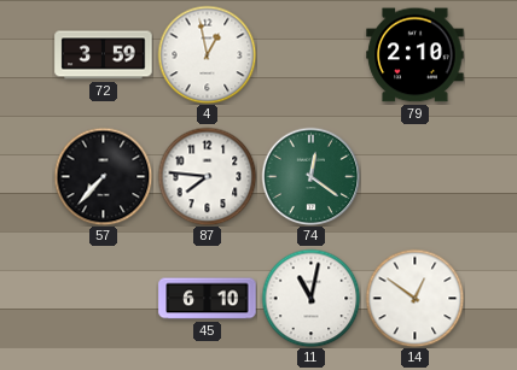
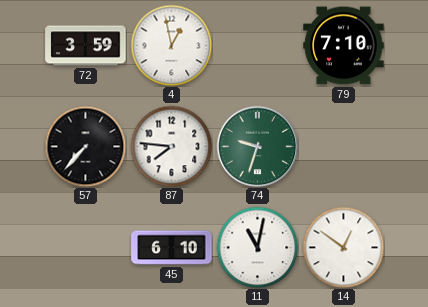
79: 2:10 -> 7:10
74: 12:21 -> 9:33
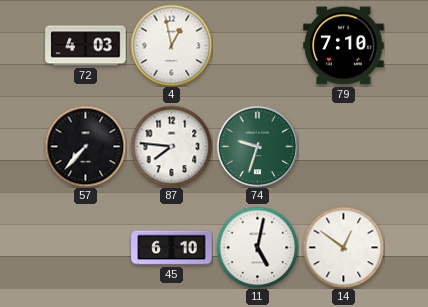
72: 3:59 -> 4:03
11: 11:02 -> 5:02
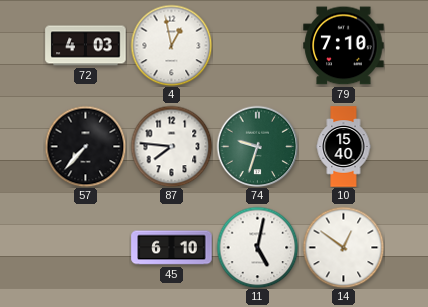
10: none -> 15:40
